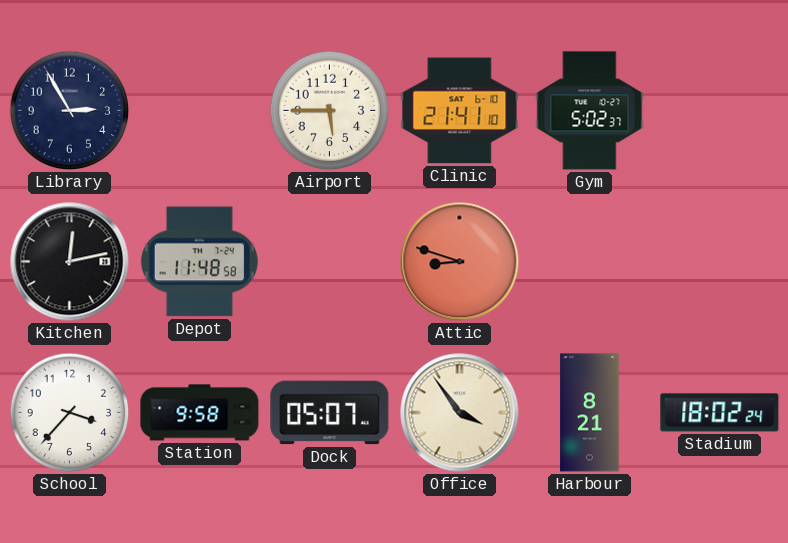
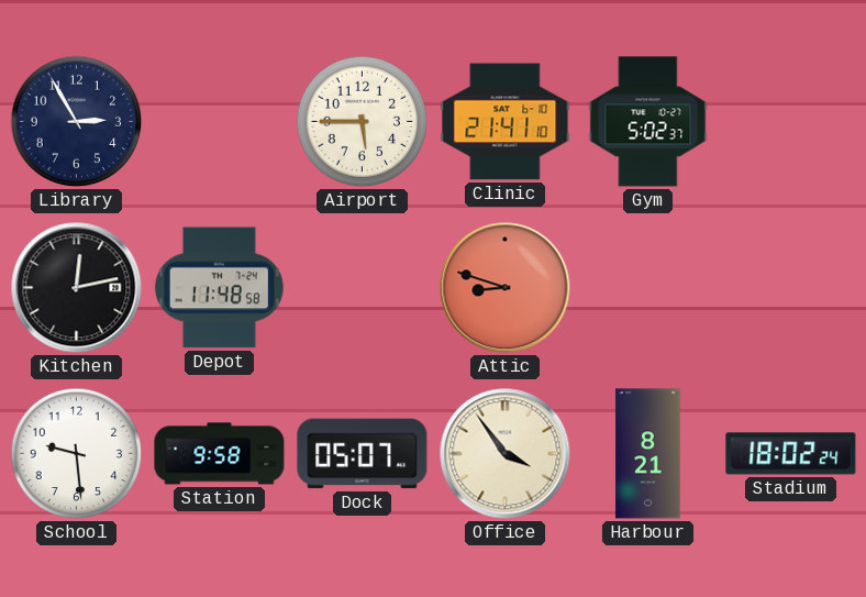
School: 3:37 -> 9:29
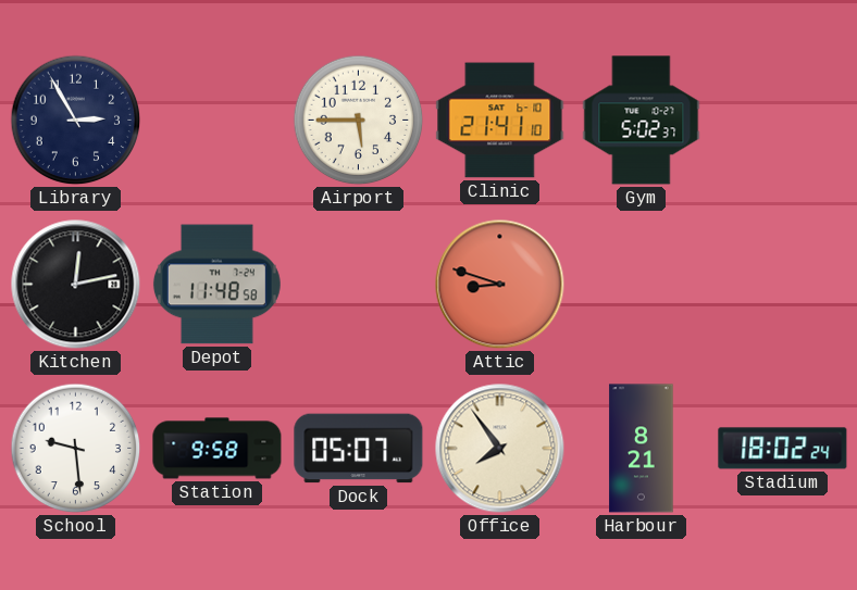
Office: 3:54 -> 7:54
